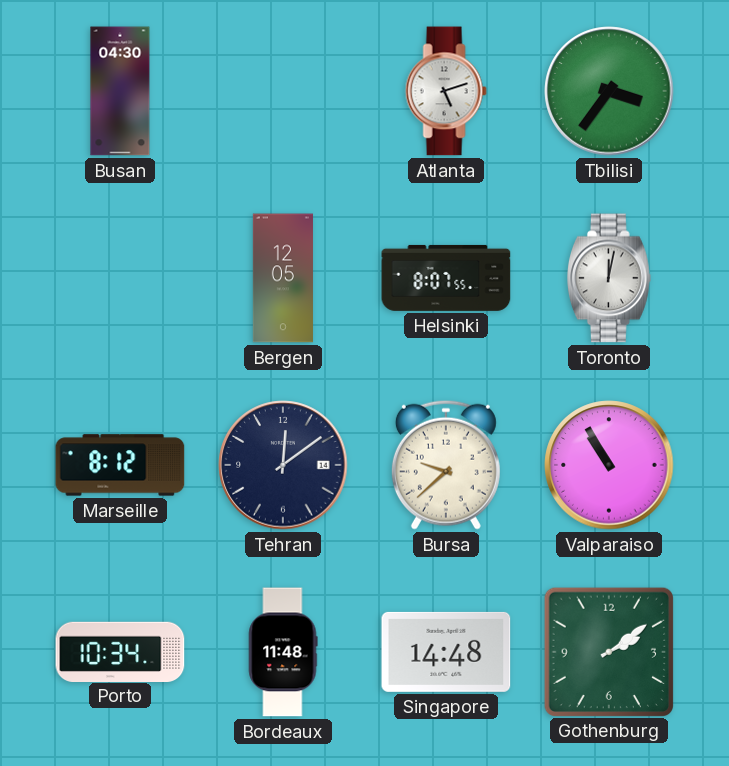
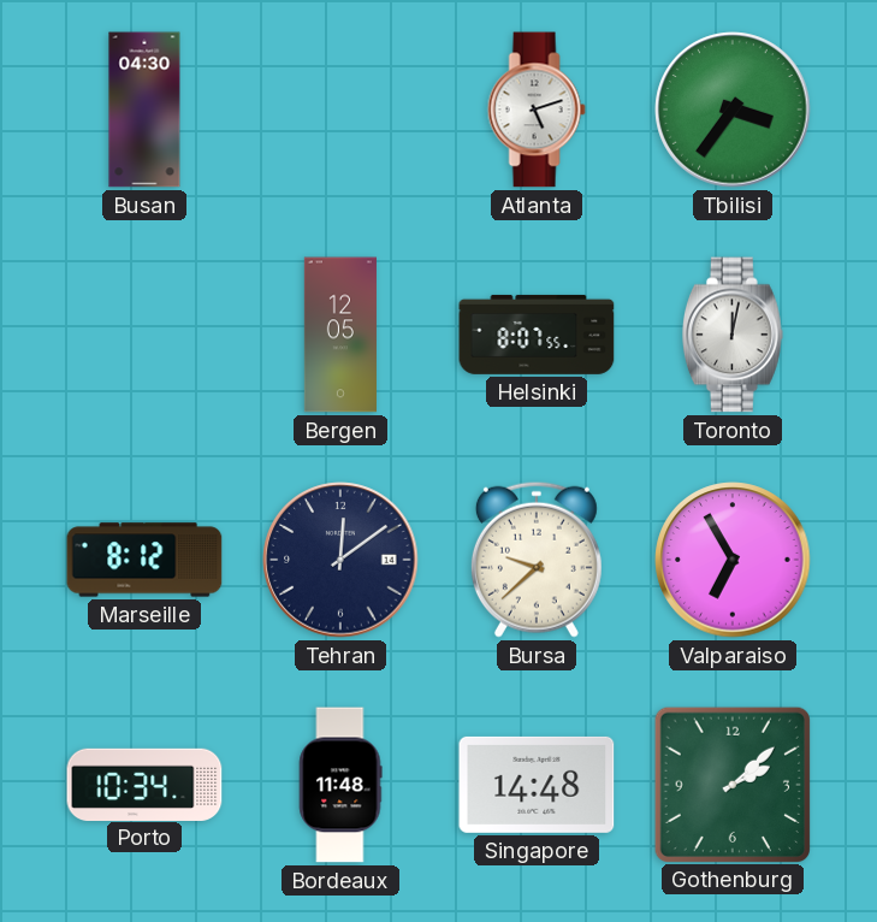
Valparaiso: 10:55 -> 6:55
Gothenburg: 2:09 -> 2:08
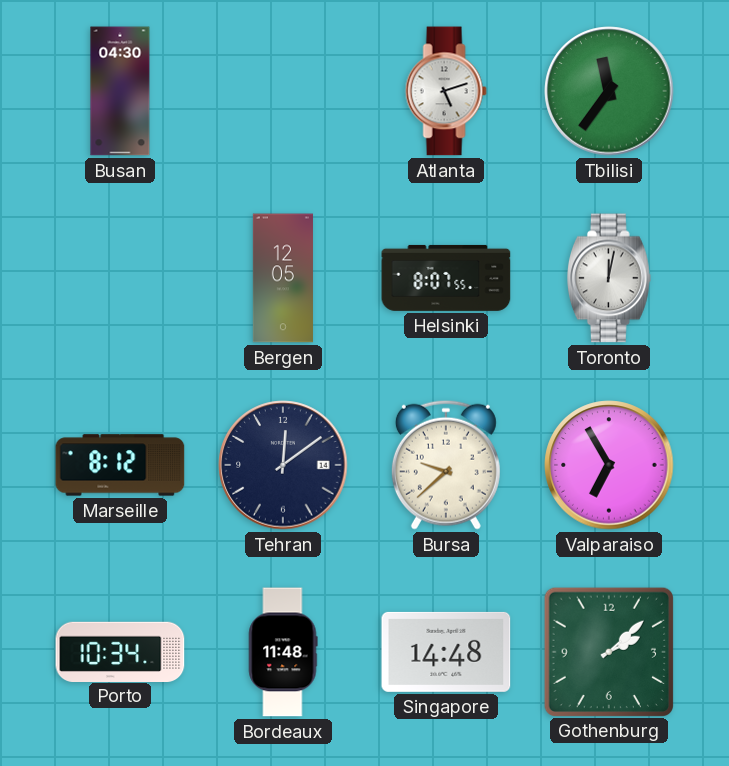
Tbilisi: 3:36 -> 11:36
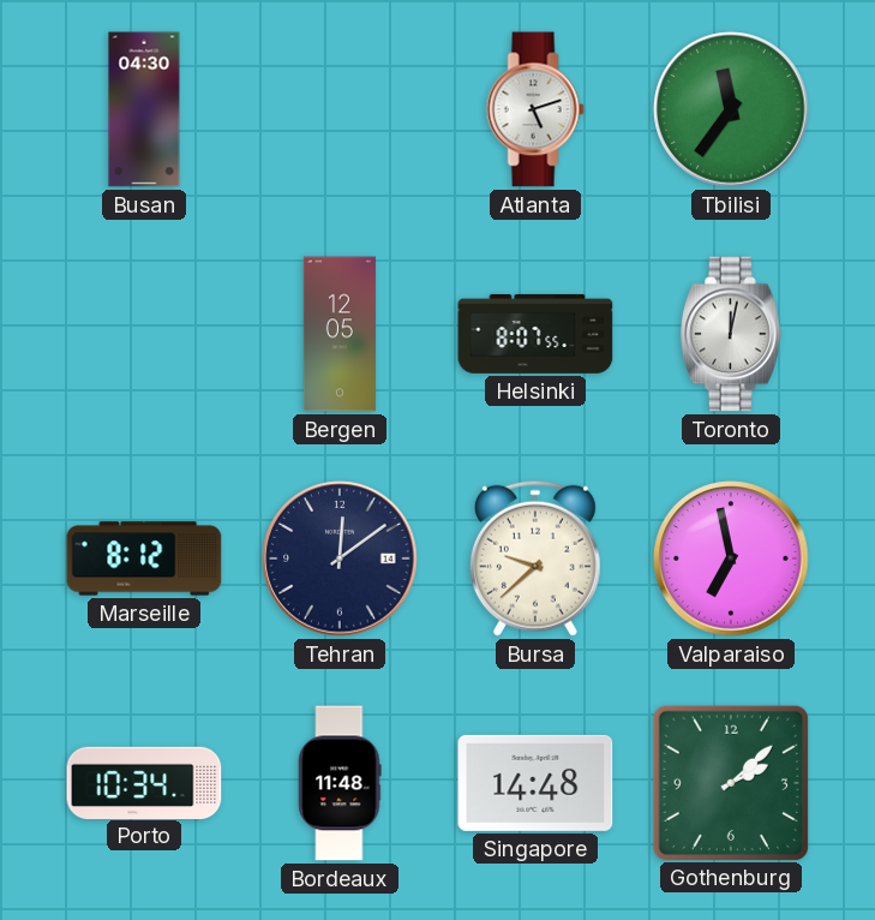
Valparaiso: 6:55 -> 6:58
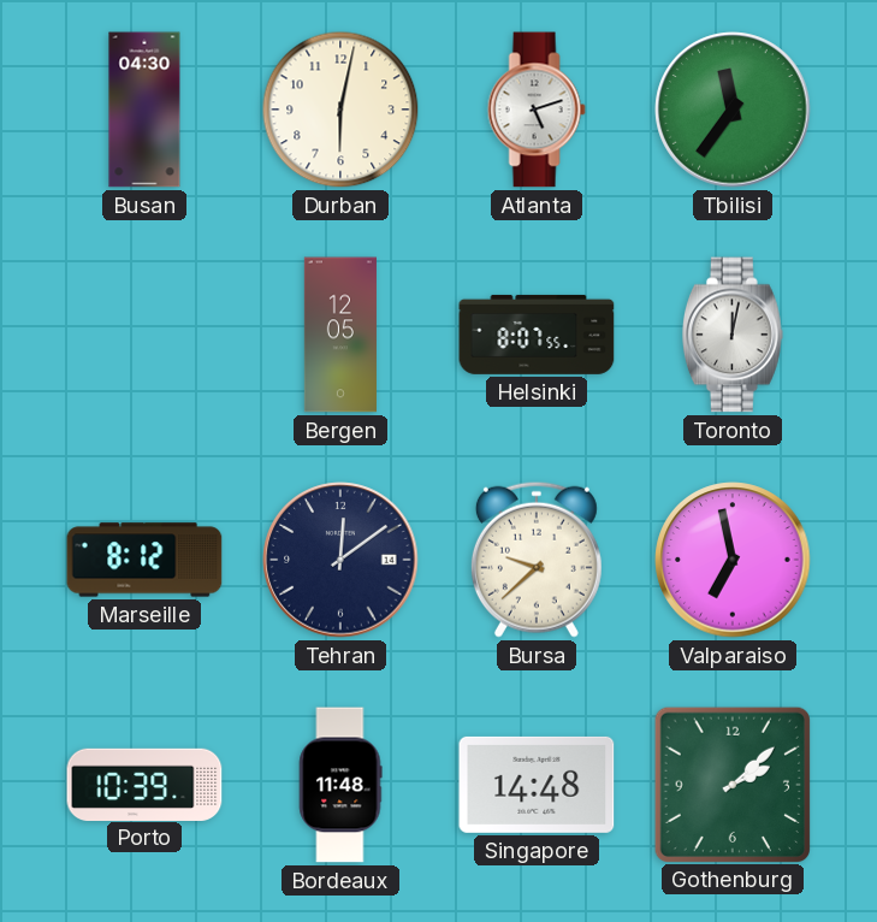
Durban: none -> 6:02
Porto: 10:34 -> 10:39
